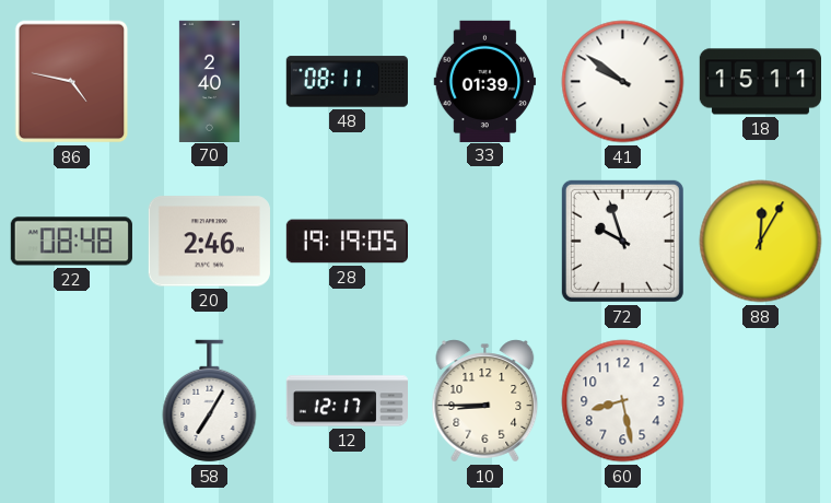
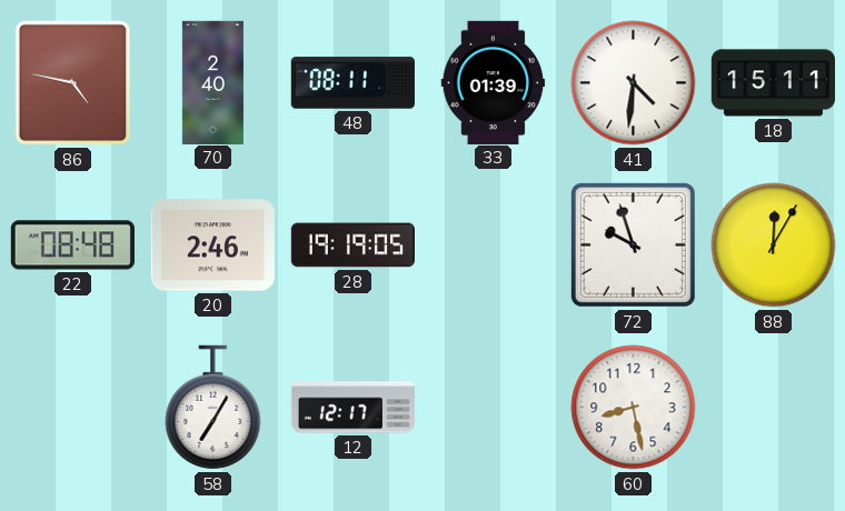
41: 9:51 -> 4:31
10: 8:45 -> none
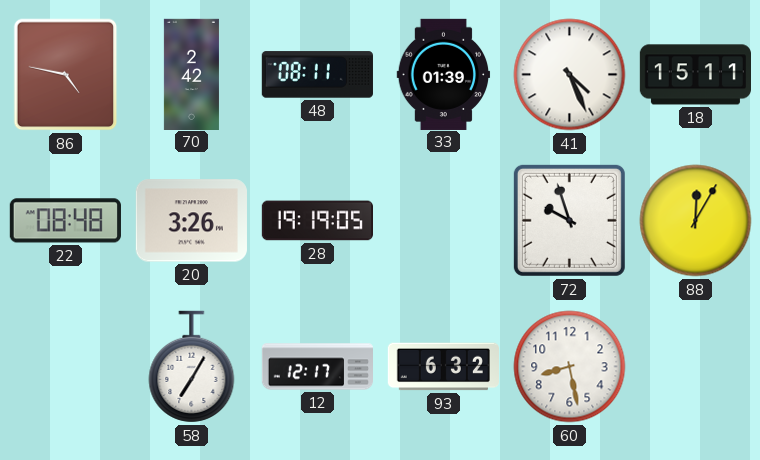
70: 2:40 -> 2:42
41: 4:31 -> 4:26
20: 2:46 -> 3:26
93: none -> 6:32
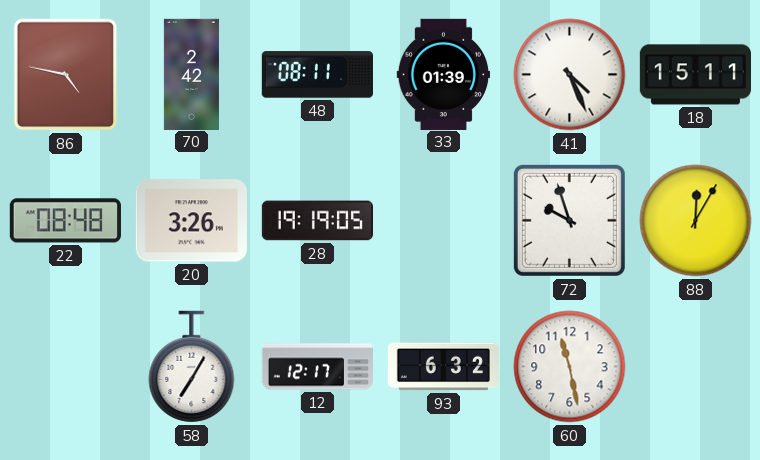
60: 8:28 -> 11:28
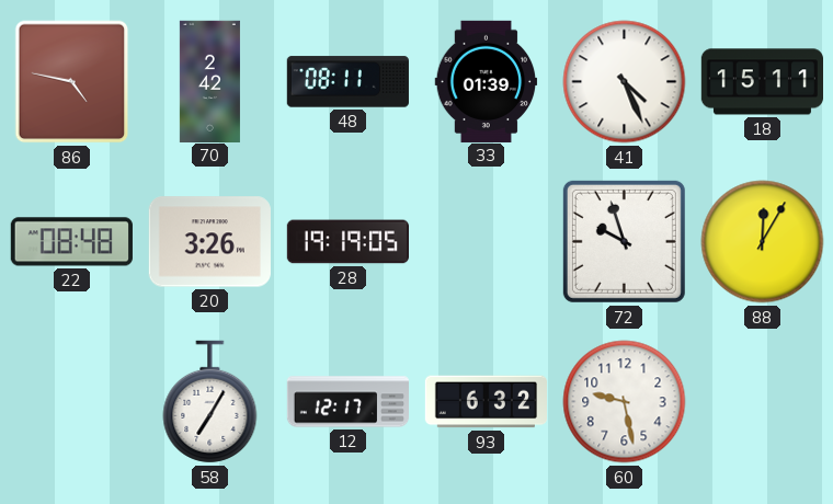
60: 11:28 -> 9:28
